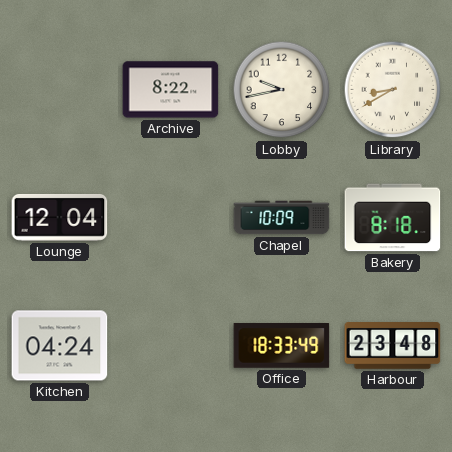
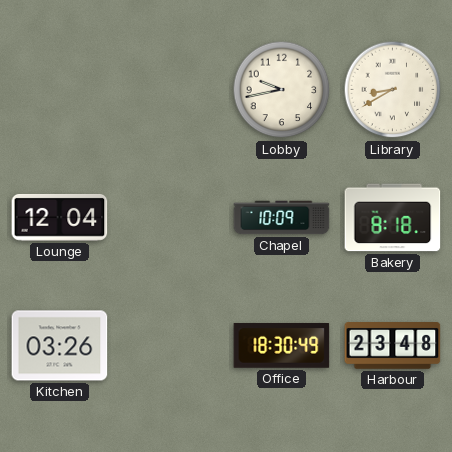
Archive: 8:22 -> none
Kitchen: 04:24 -> 03:26
Office: 18:33 -> 18:30
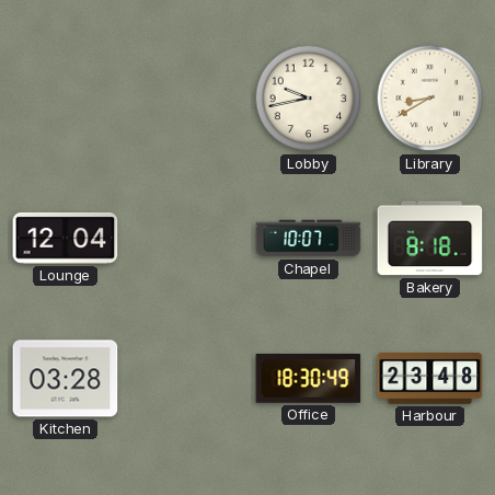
Chapel: 10:09 -> 10:07
Kitchen: 03:26 -> 03:28
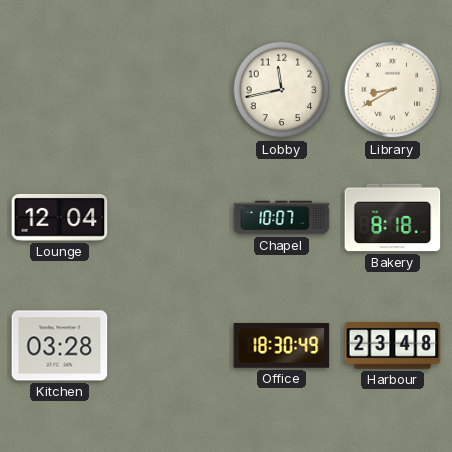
Lobby: 9:43 -> 11:43
